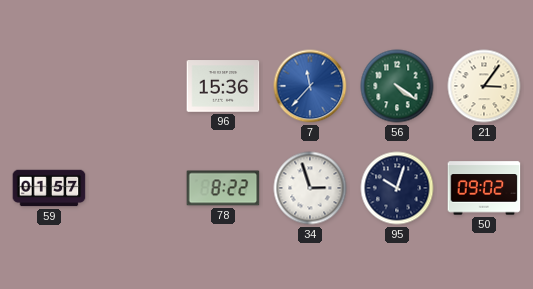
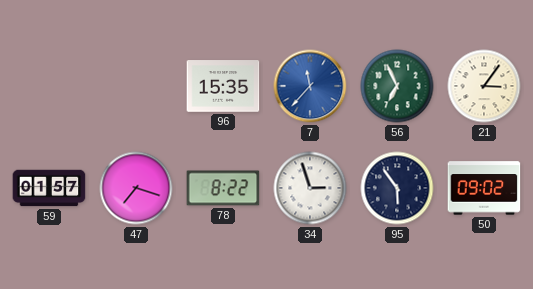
96: 15:36 -> 15:35
56: 4:21 -> 6:56
47: none -> 7:18
95: 10:03 -> 5:54
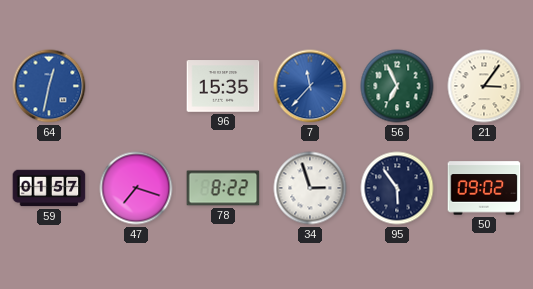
64: none -> 12:32
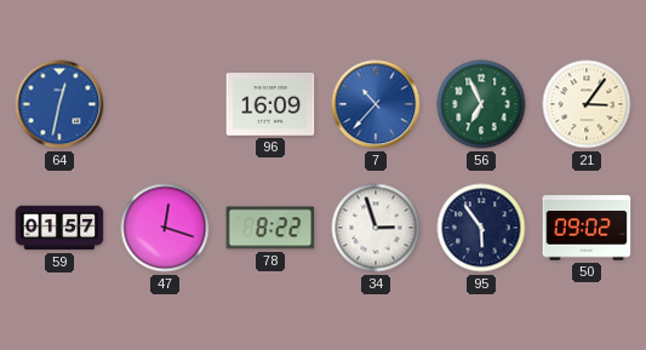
96: 15:35 -> 16:09
7: 11:37 -> 10:37
47: 7:18 -> 12:18
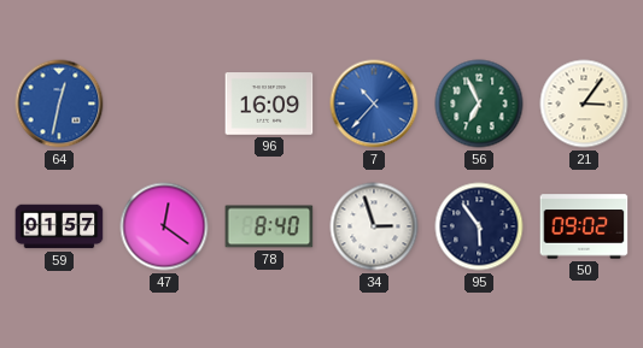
47: 12:18 -> 12:21
78: 8:22 -> 8:40
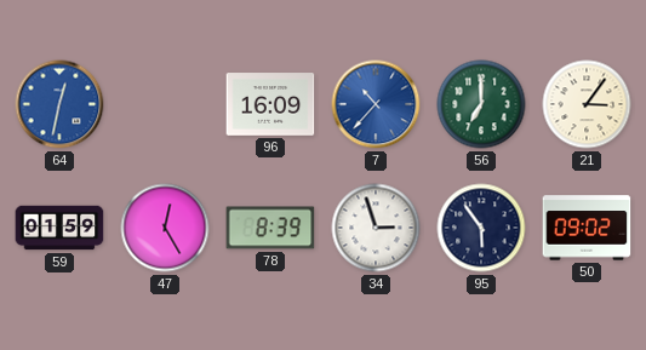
56: 6:56 -> 7:00
59: 01:57 -> 01:59
47: 12:21 -> 12:25
78: 8:40 -> 8:39
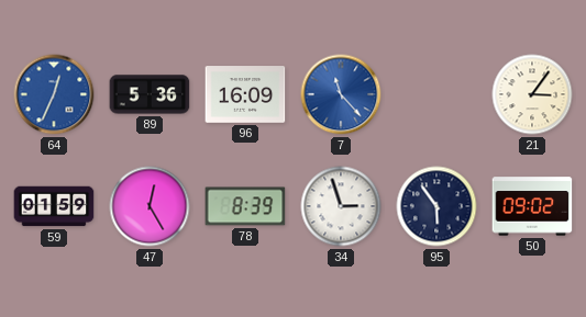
64: 12:32 -> 12:34
89: none -> 5:36
7: 10:37 -> 11:23
56: 7:00 -> none
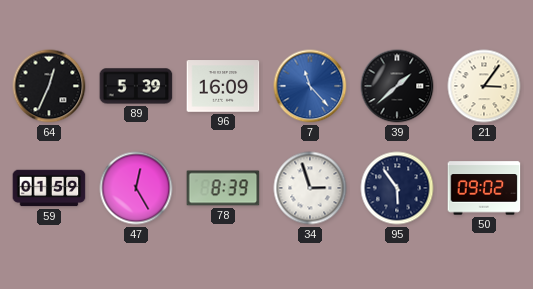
64 dial: blue -> black
89: 5:36 -> 5:39
39: none -> 1:38
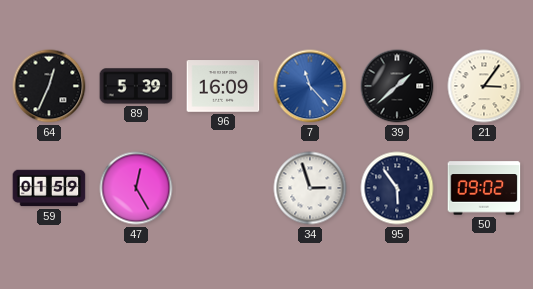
78: 8:39 -> none
